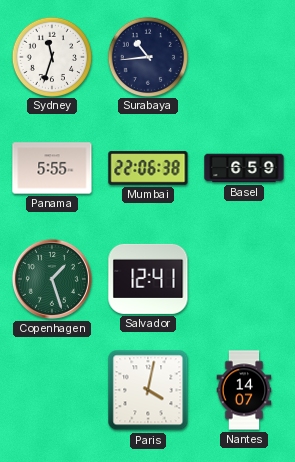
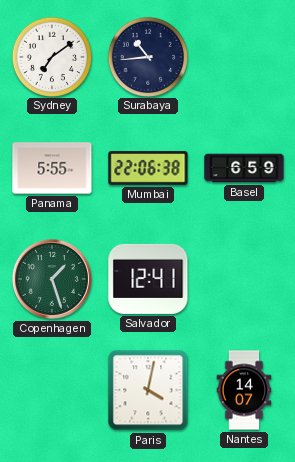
Sydney: 11:33 -> 7:09
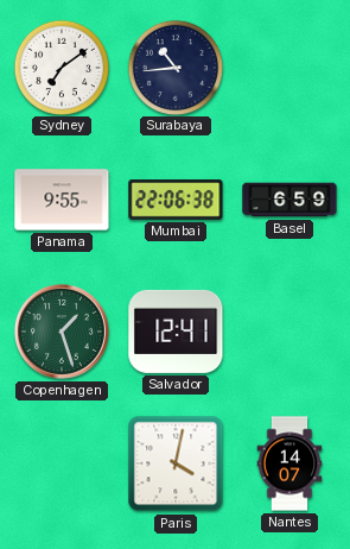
Panama: 5:55 -> 9:55
